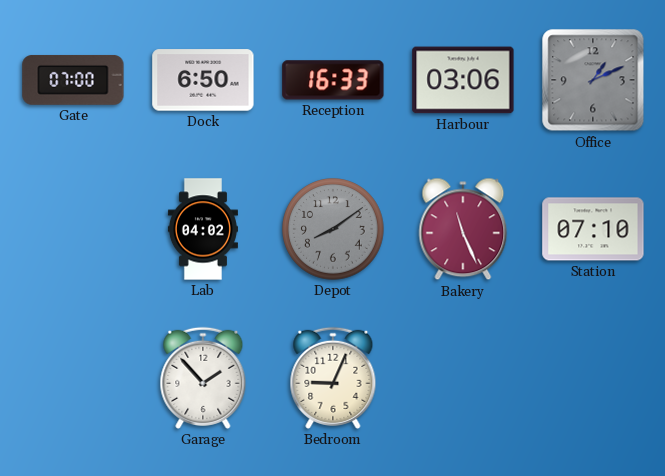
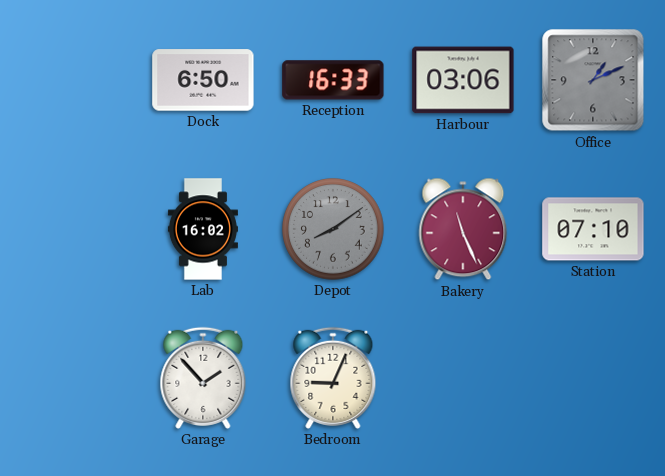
Gate: 07:00 -> none
Lab: 04:02 -> 16:02
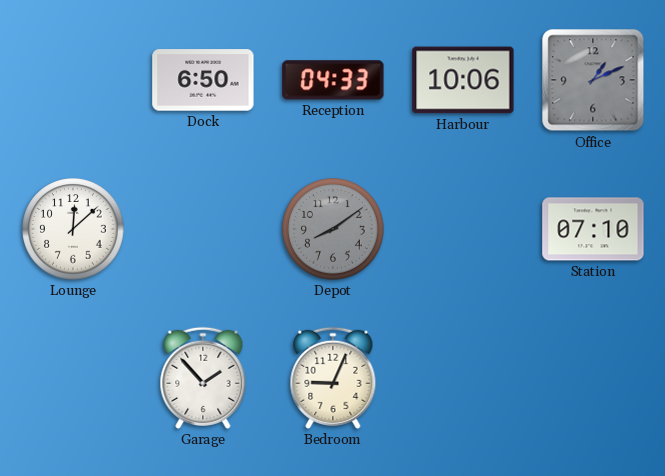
Reception: 16:33 -> 04:33
Harbour: 03:06 -> 10:06
Lounge: none -> 12:08
Lab: 16:02 -> none
Bakery: 11:26 -> none
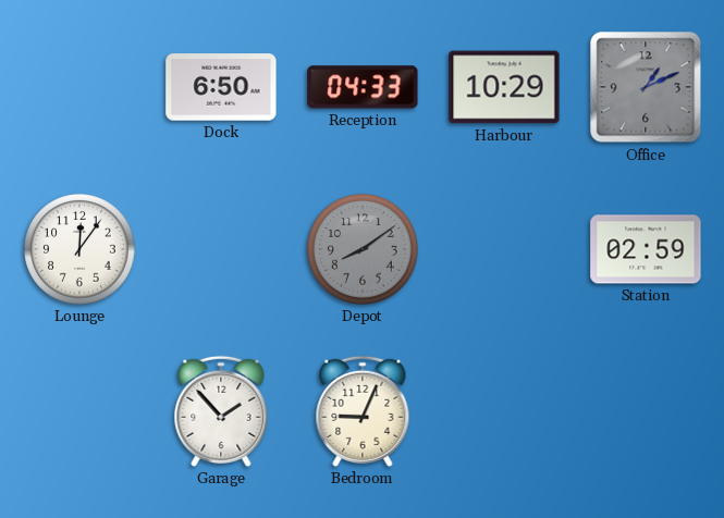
Harbour: 10:06 -> 10:29
Lounge: 12:08 -> 12:06
Station: 07:10 -> 02:59
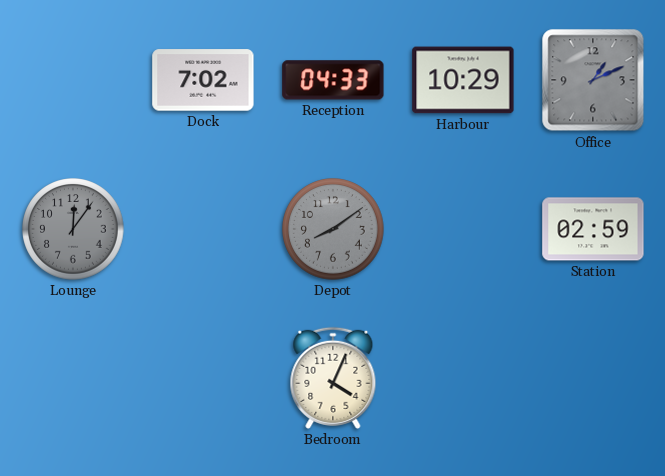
Dock: 6:50 -> 7:02
Lounge dial: white -> grey
Garage: 1:53 -> none
Bedroom: 9:04 -> 4:04
